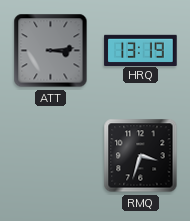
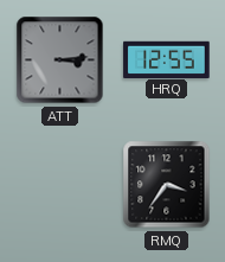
HRQ: 13:19 -> 12:55
RMQ: 3:33 -> 3:36
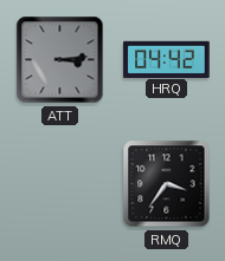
HRQ: 12:55 -> 04:42
